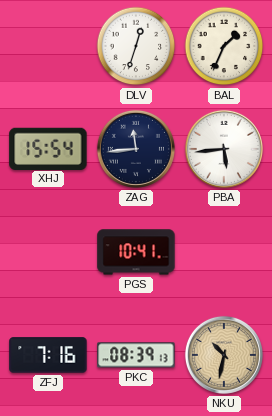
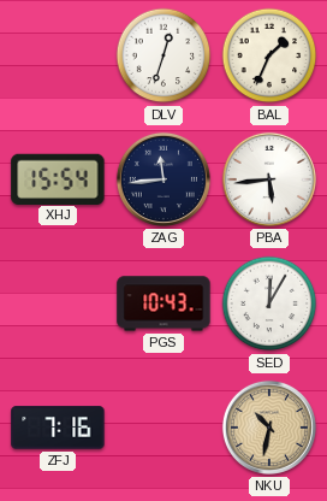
PGS: 10:41 -> 10:43
SED: none -> 12:05
PKC: 08:39 -> none
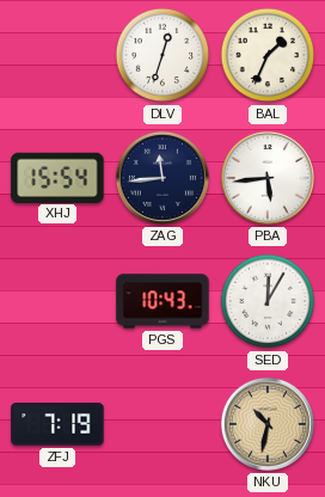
ZFJ: 7:16 -> 7:19
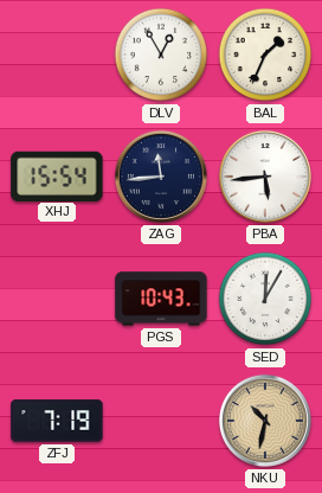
DLV: 12:33 -> 12:55
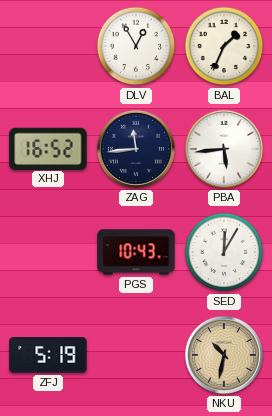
XHJ: 15:54 -> 16:52
ZFJ: 7:19 -> 5:19
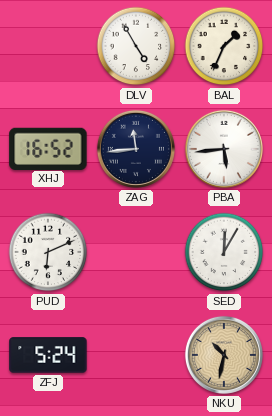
DLV: 12:55 -> 4:55
PUD: none -> 6:11
PGS: 10:43 -> none
ZFJ: 5:19 -> 5:24
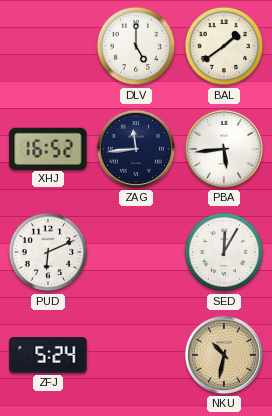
DLV: 4:55 -> 5:00
BAL: 1:34 -> 1:39
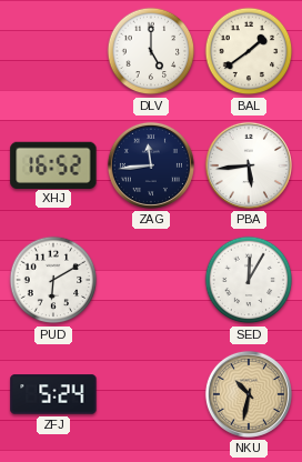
PUD: 6:11 -> 6:10
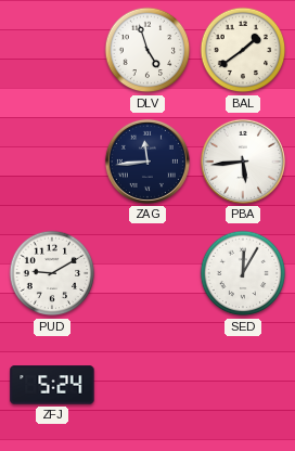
DLV: 5:00 -> 4:57
XHJ: 16:52 -> none
PUD: 6:10 -> 9:10
NKU: 10:32 -> none
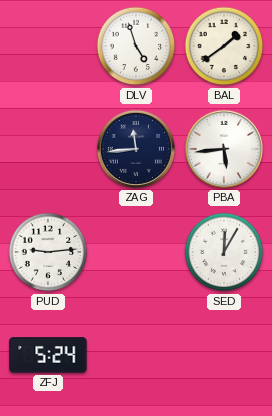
PUD: 9:10 -> 9:14
